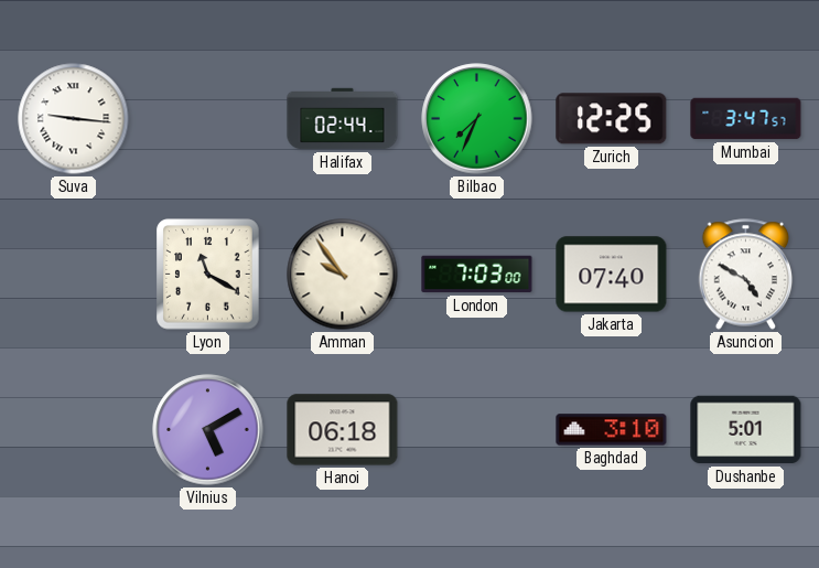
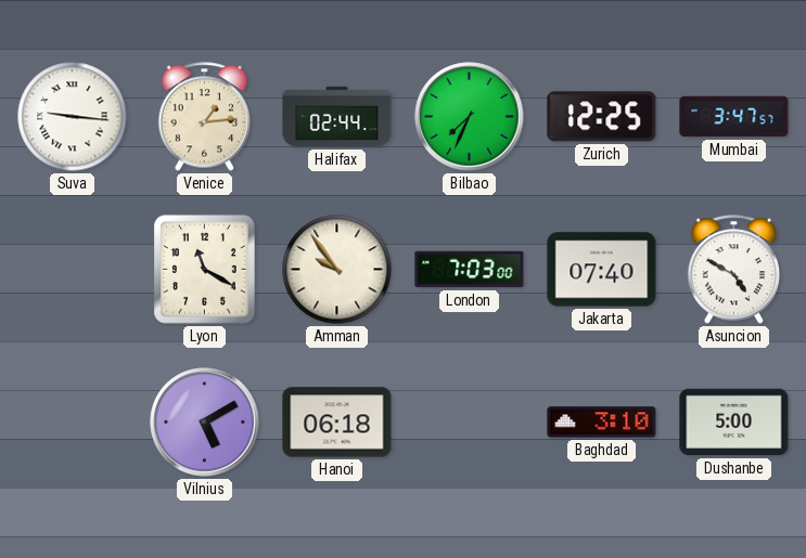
Venice: none -> 1:14
Dushanbe: 5:01 -> 5:00
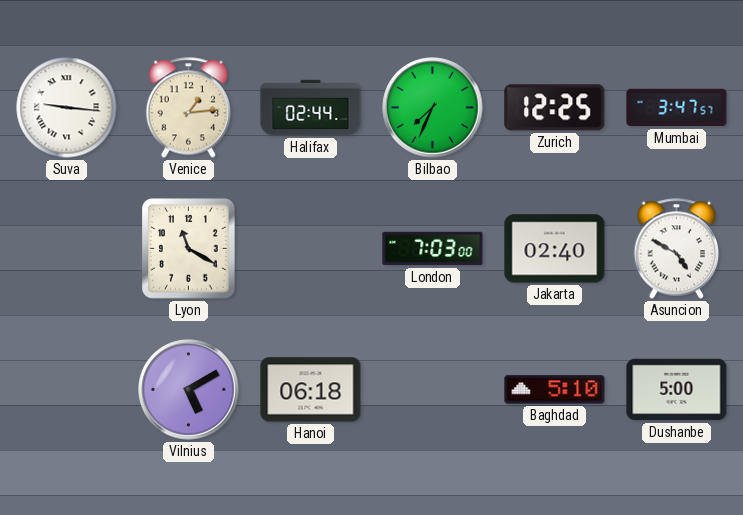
Amman: 9:54 -> none
Jakarta: 07:40 -> 02:40
Baghdad: 3:10 -> 5:10
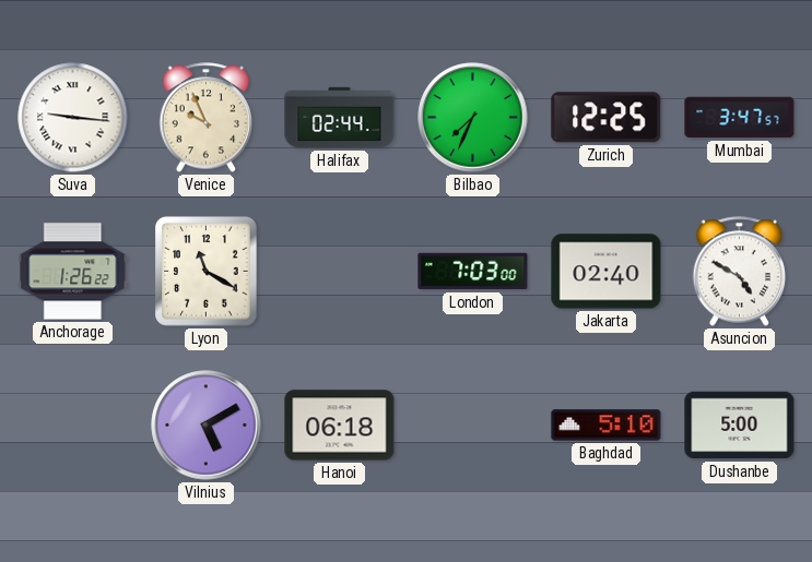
Venice: 1:14 -> 9:56
Anchorage: none -> 1:26
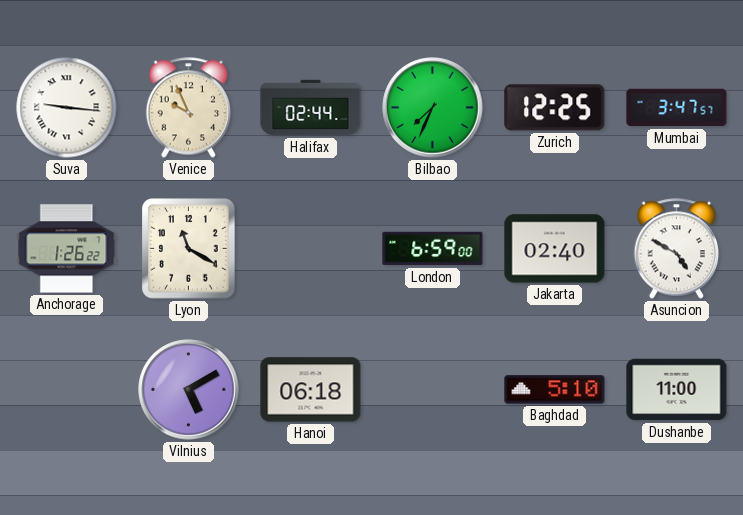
London: 7:03 -> 6:59
Dushanbe: 5:00 -> 11:00
